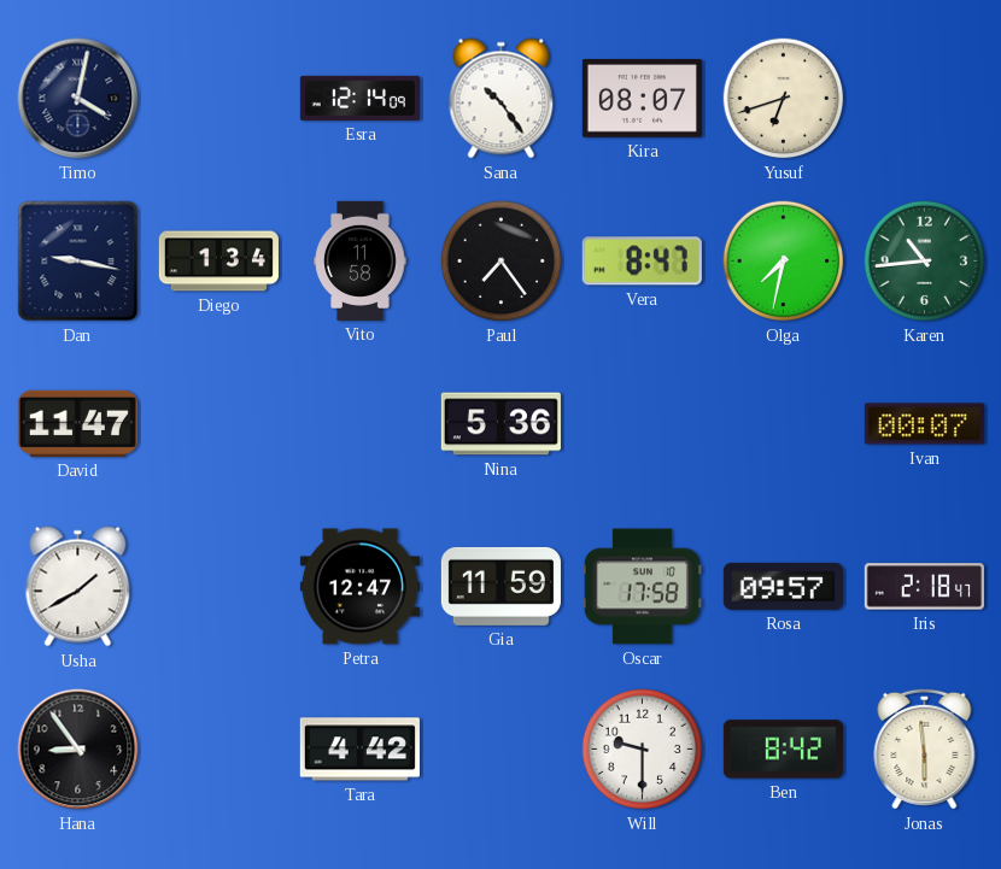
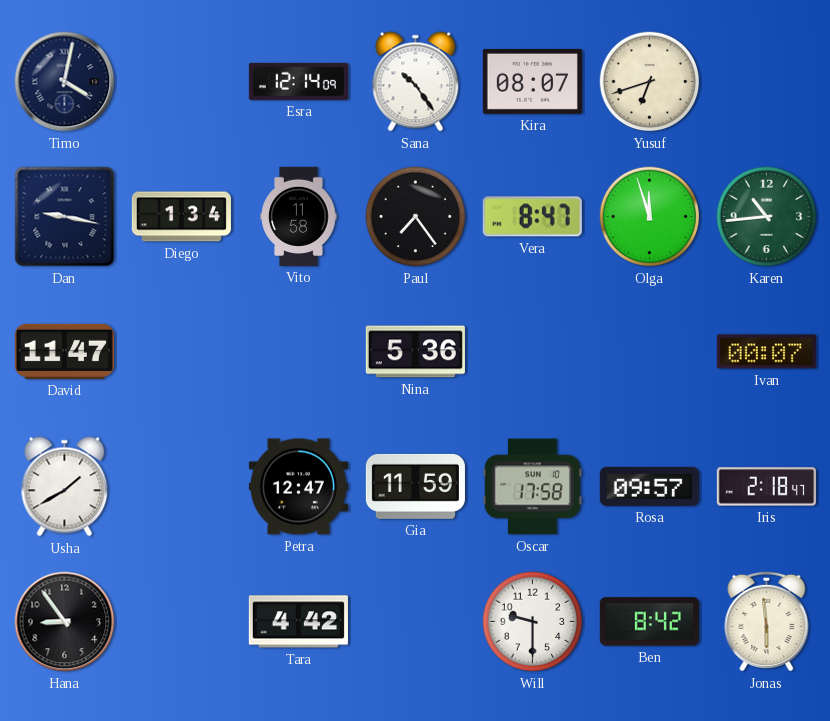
Olga: 7:32 -> 11:57
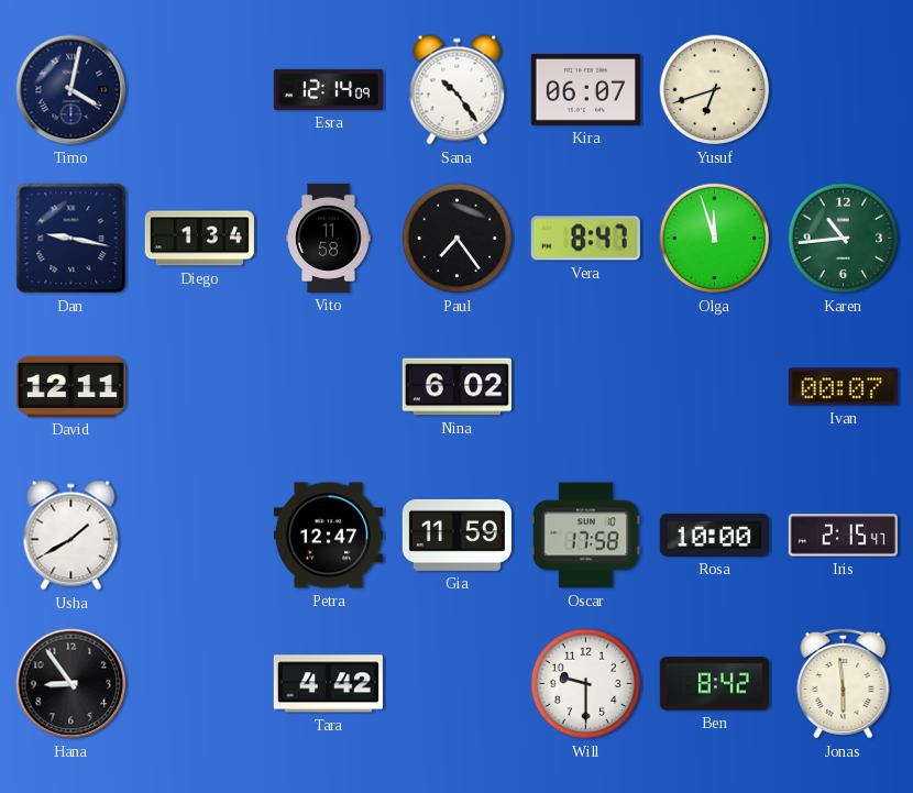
Kira: 08:07 -> 06:07
David: 11:47 -> 12:11
Nina: 5:36 -> 6:02
Rosa: 09:57 -> 10:00
Iris: 2:18 -> 2:15
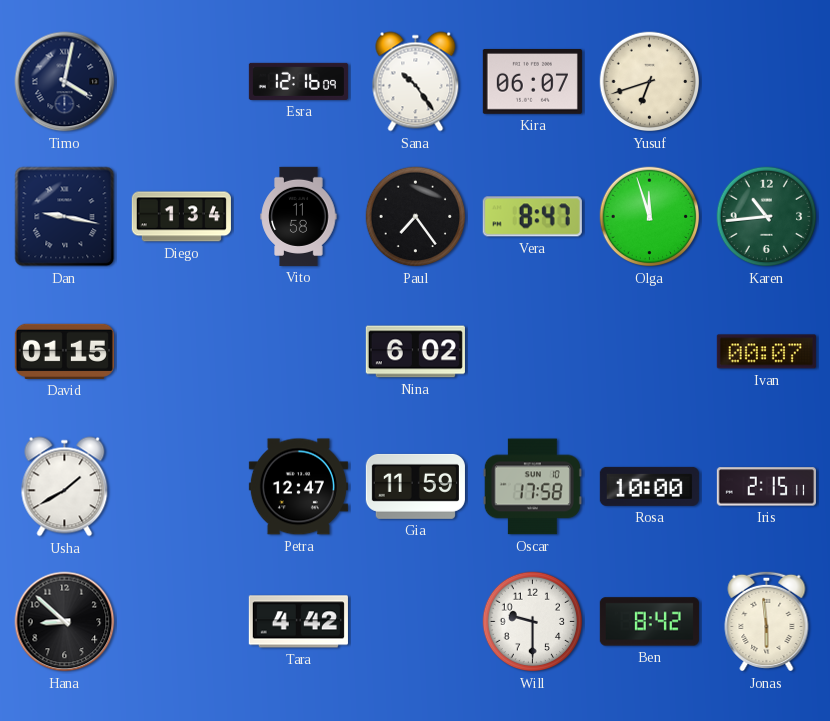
Esra: 12:14 -> 12:16
David: 12:11 -> 01:15
Iris: 2:15:47 -> 2:15:11
Hana: 8:54 -> 8:52
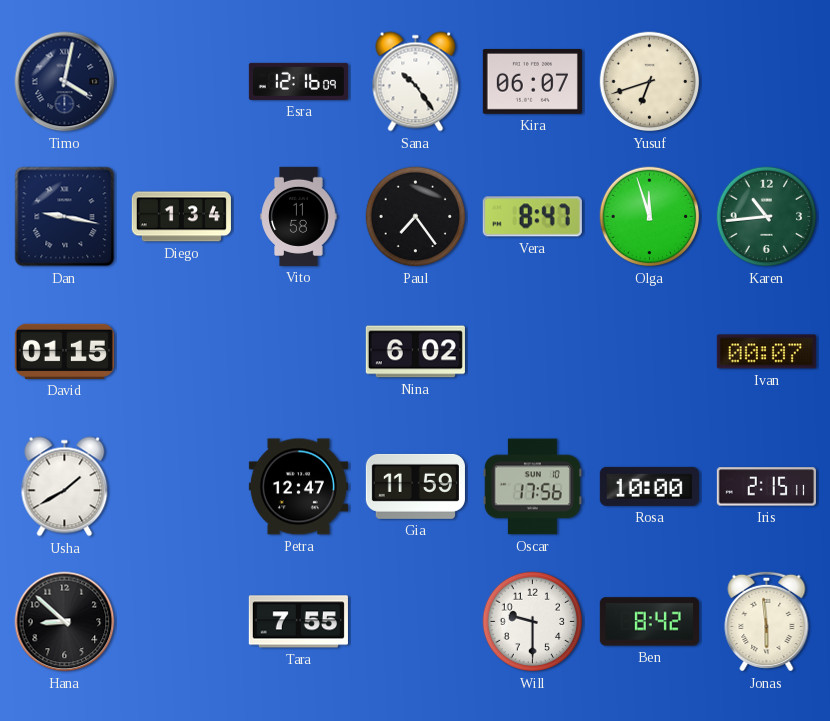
Oscar: 17:58 -> 17:56
Tara: 4:42 -> 7:55
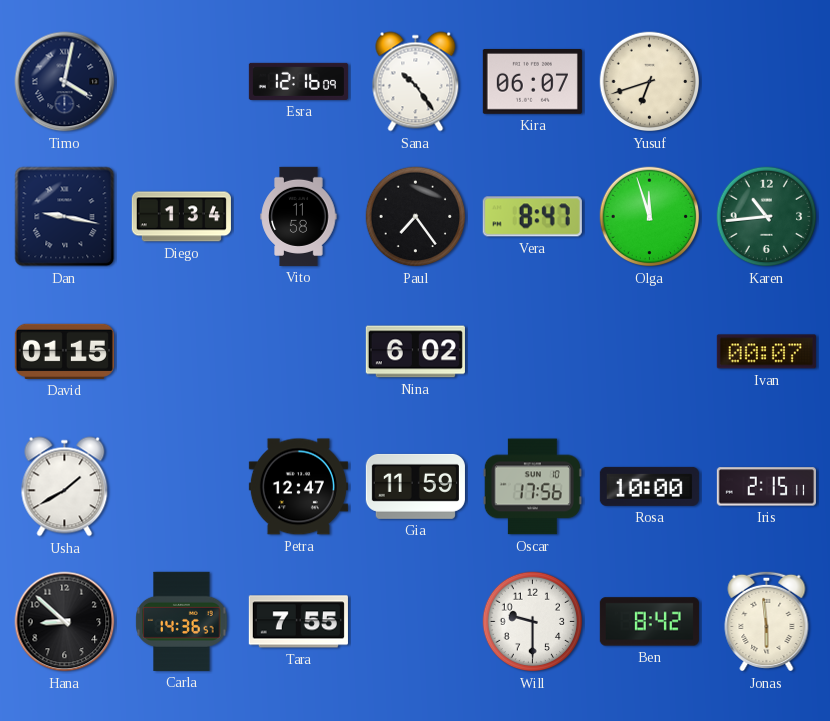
Carla: none -> 14:36
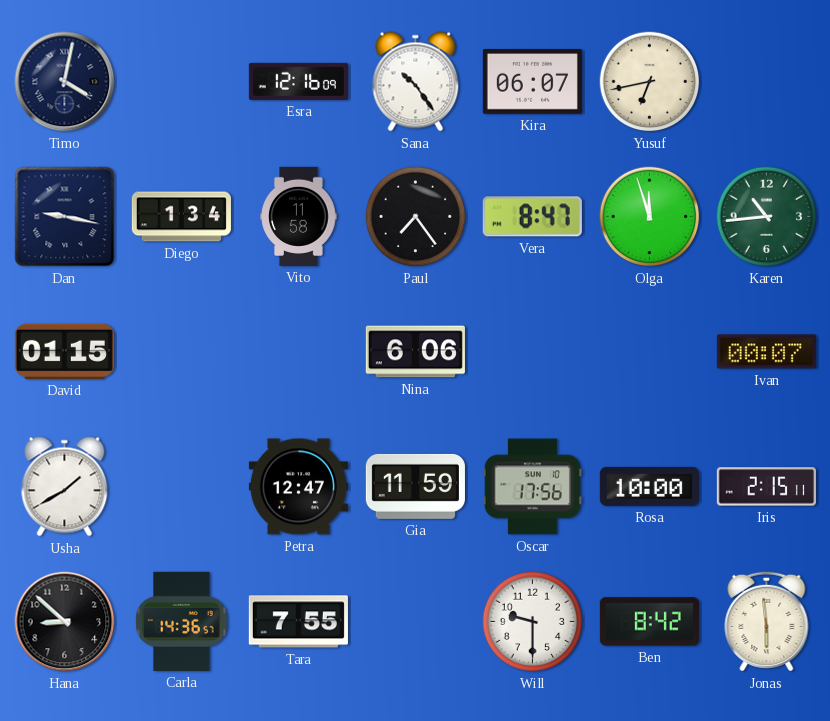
Yusuf: 6:42 -> 6:43
Nina: 6:02 -> 6:06
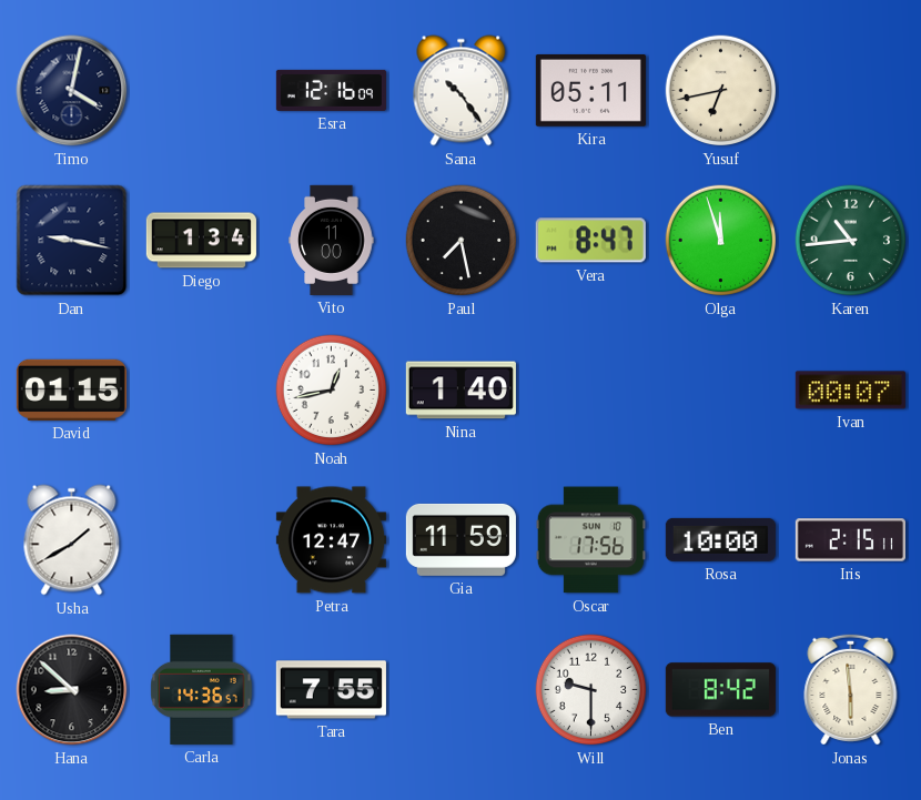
Kira: 06:07 -> 05:11
Vito: 11:58 -> 11:00
Paul: 7:24 -> 7:28
Noah: none -> 12:43
Nina: 6:06 -> 1:40
